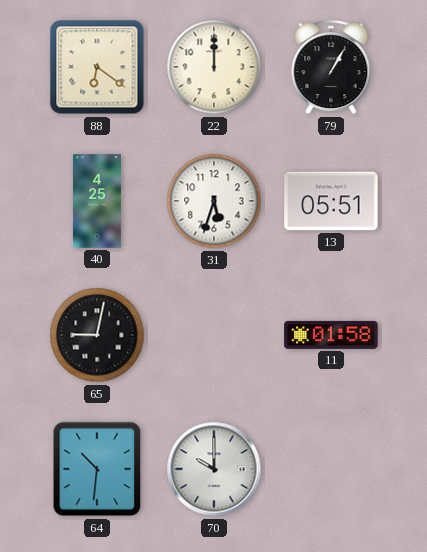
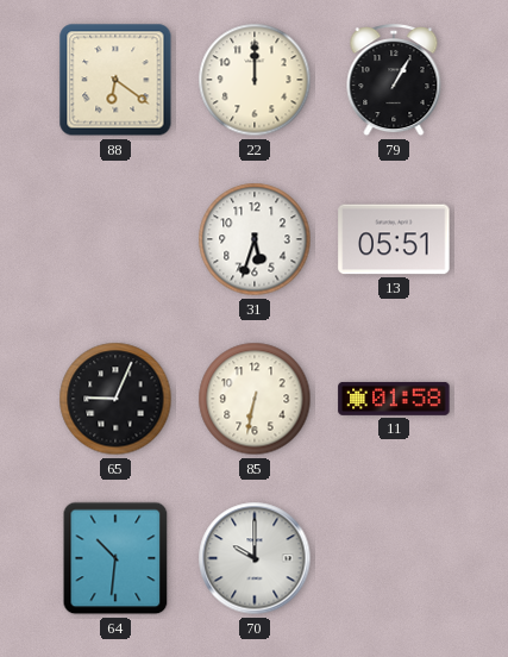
40: 4:25 -> none
65: 9:02 -> 9:04
85: none -> 6:32
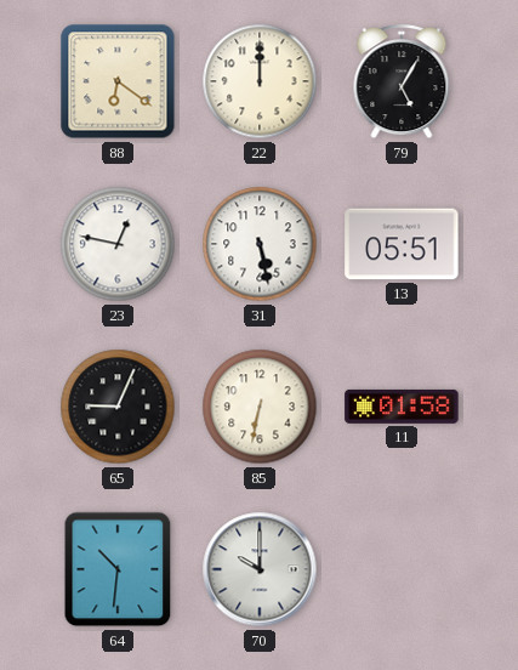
79: 1:05 -> 5:05
23: none -> 12:47
31: 5:33 -> 5:28
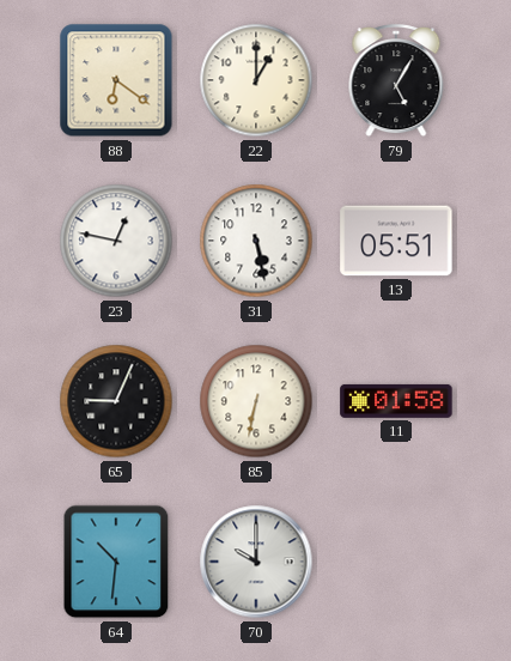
22: 12:00 -> 1:00
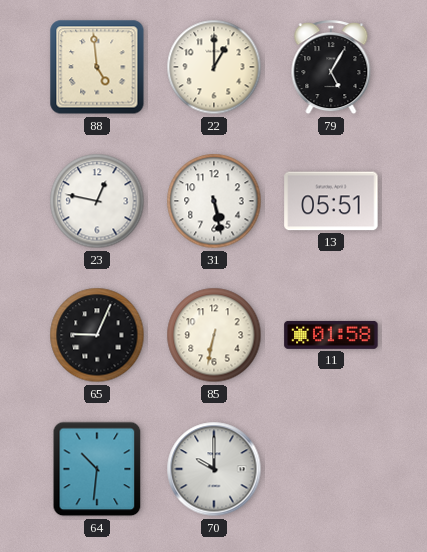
88: 6:21 -> 4:59
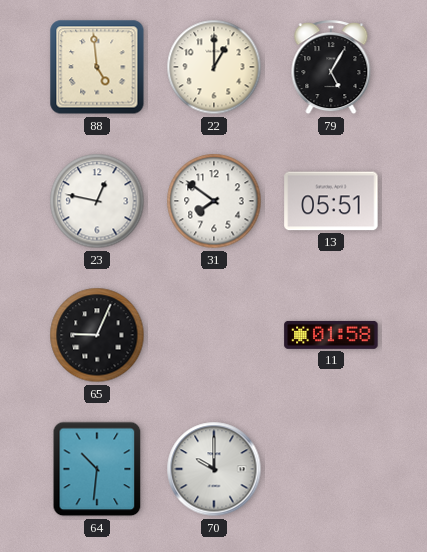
31: 5:28 -> 7:51
85: 6:32 -> none
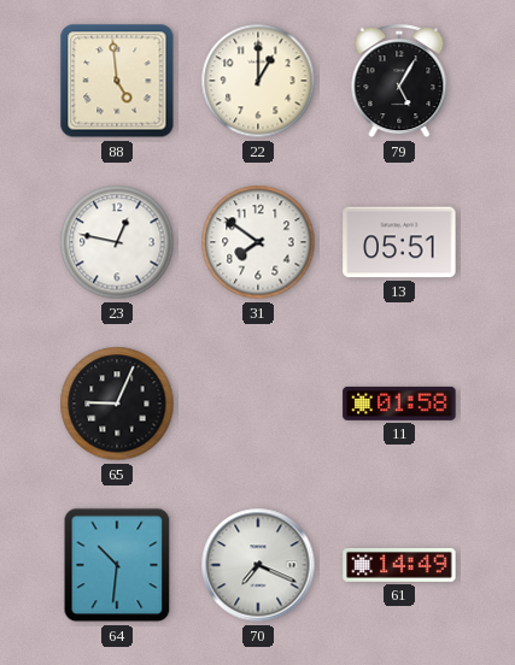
70: 10:00 -> 7:19
61: none -> 14:49
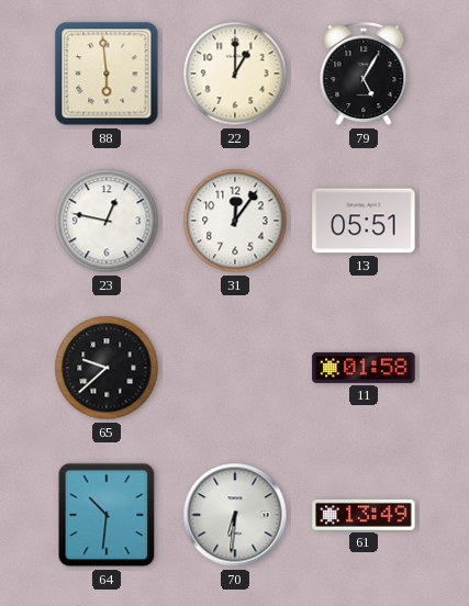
88: 4:59 -> 5:59
31: 7:51 -> 12:06
65: 9:04 -> 9:38
70: 7:19 -> 6:31
61: 14:49 -> 13:49
